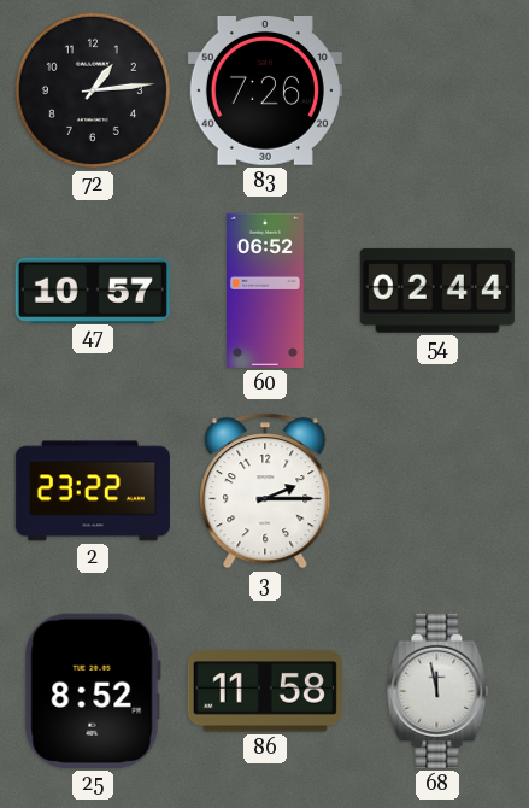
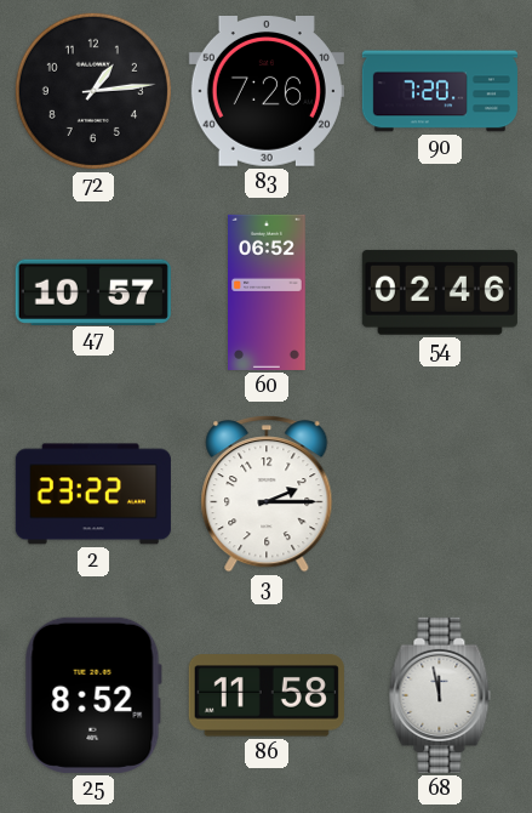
90: none -> 7:20
54: 02:44 -> 02:46
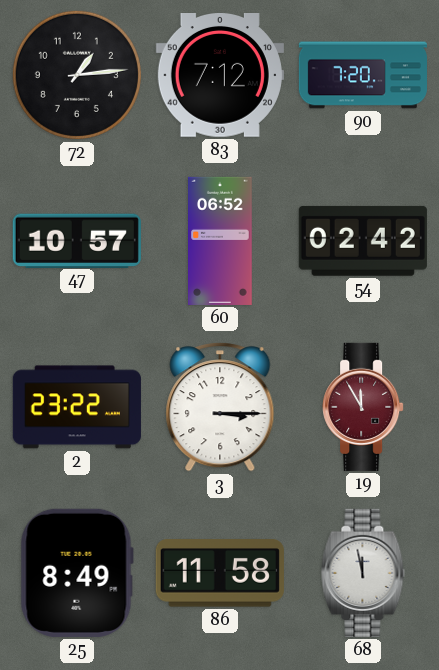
83: 7:26 -> 7:12
54: 02:46 -> 02:42
3: 2:15 -> 3:15
19: none -> 11:55
25: 8:52 -> 8:49
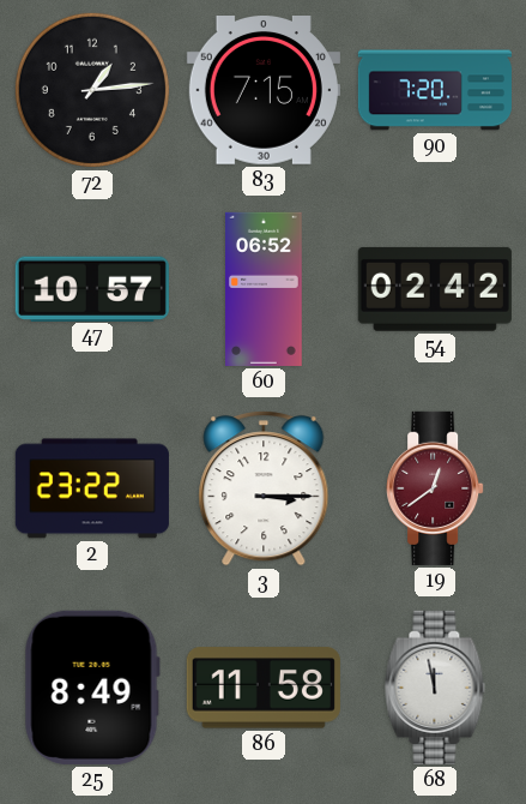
83: 7:12 -> 7:15
19: 11:55 -> 12:39
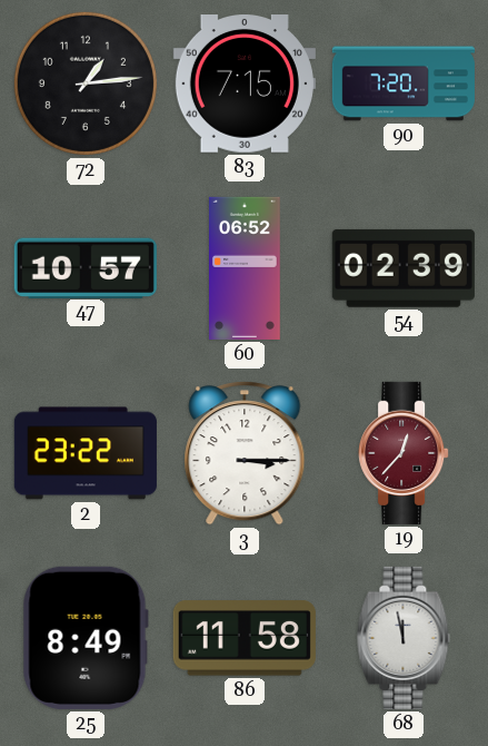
54: 02:42 -> 02:39
19: 12:39 -> 12:37
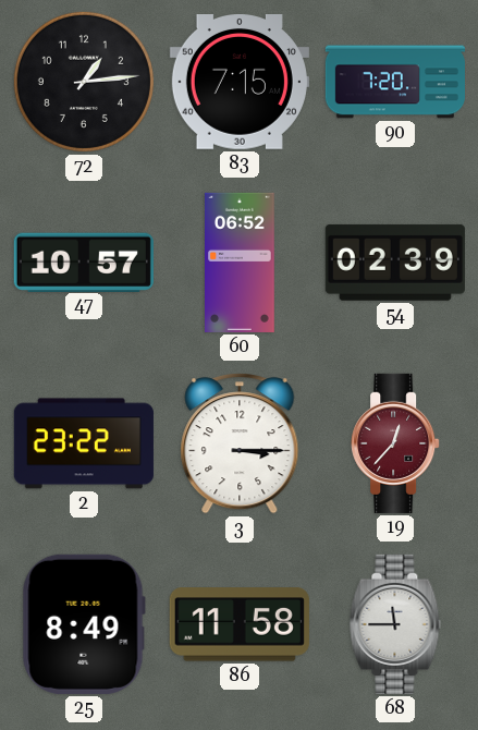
68: 11:58 -> 11:45
